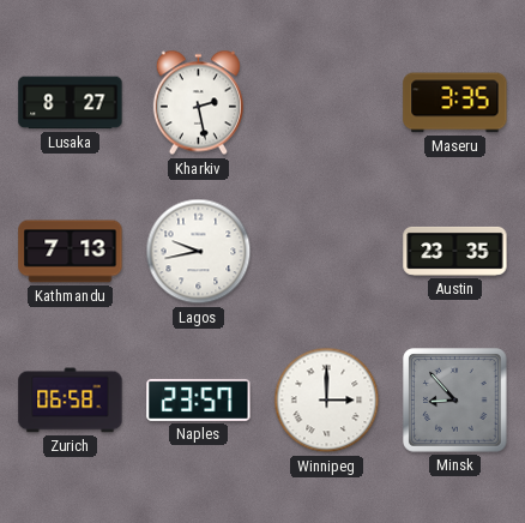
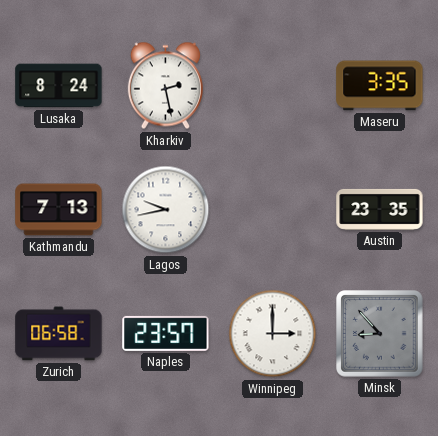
Lusaka: 8:27 -> 8:24
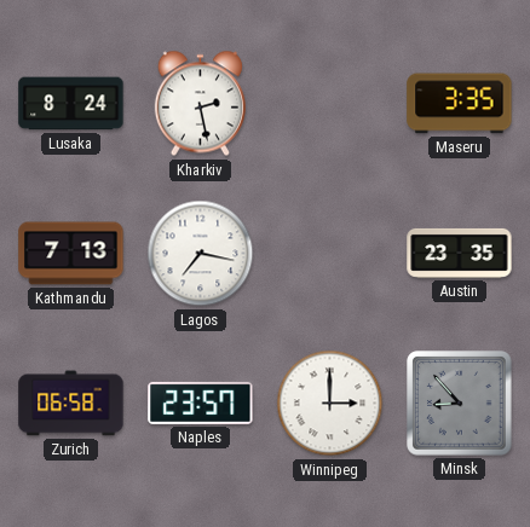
Lagos: 9:43 -> 7:17
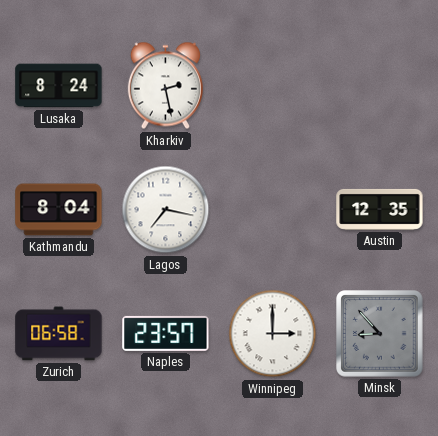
Maseru: 3:35 -> none
Kathmandu: 7:13 -> 8:04
Austin: 23:35 -> 12:35
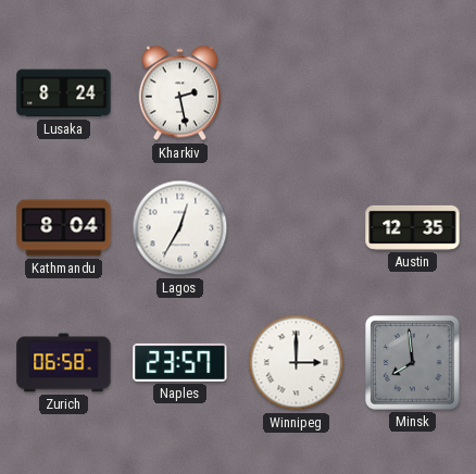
Lagos: 7:17 -> 12:35
Minsk: 8:53 -> 7:59
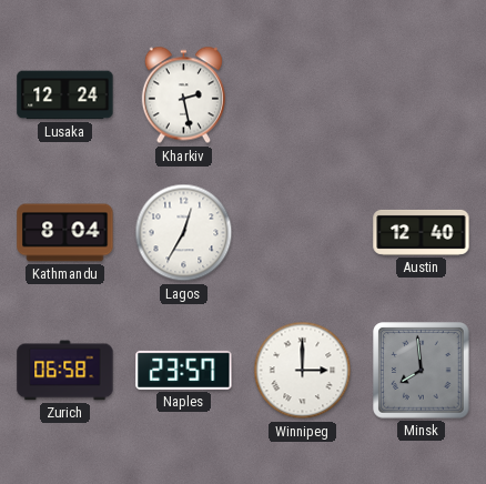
Lusaka: 8:24 -> 12:24
Austin: 12:35 -> 12:40
